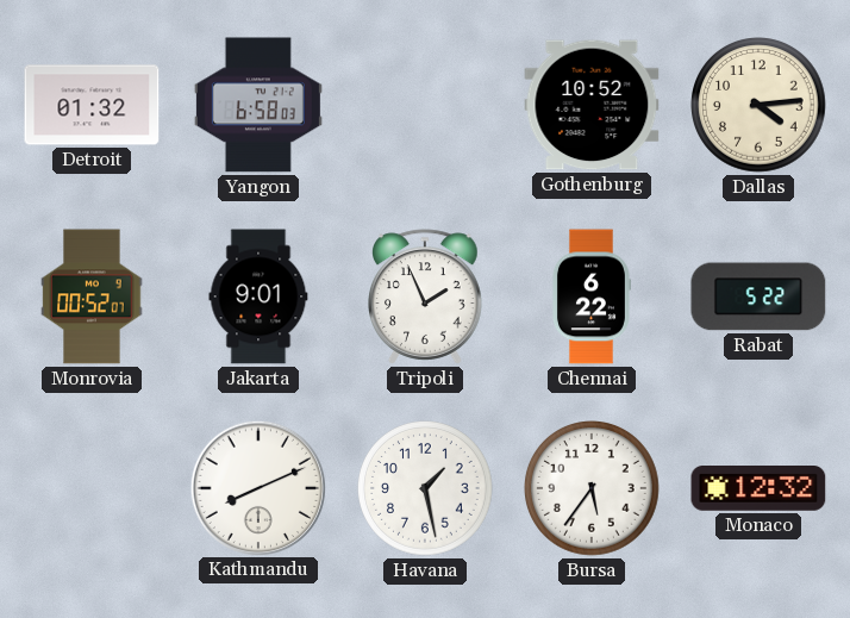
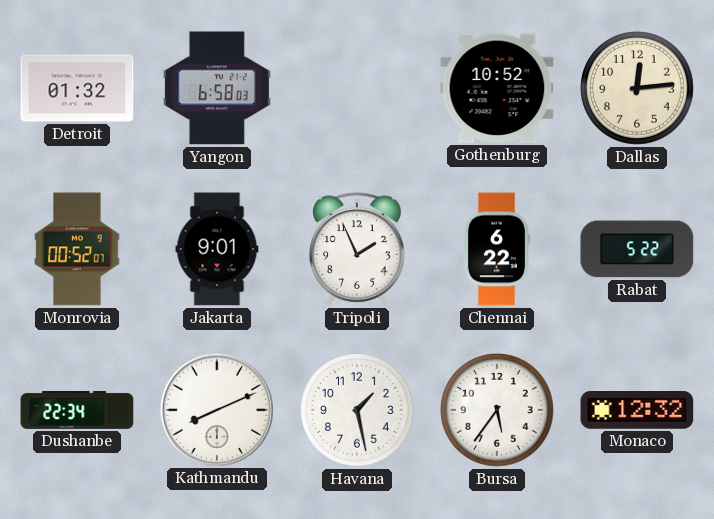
Dallas: 4:14 -> 12:14
Dushanbe: none -> 22:34
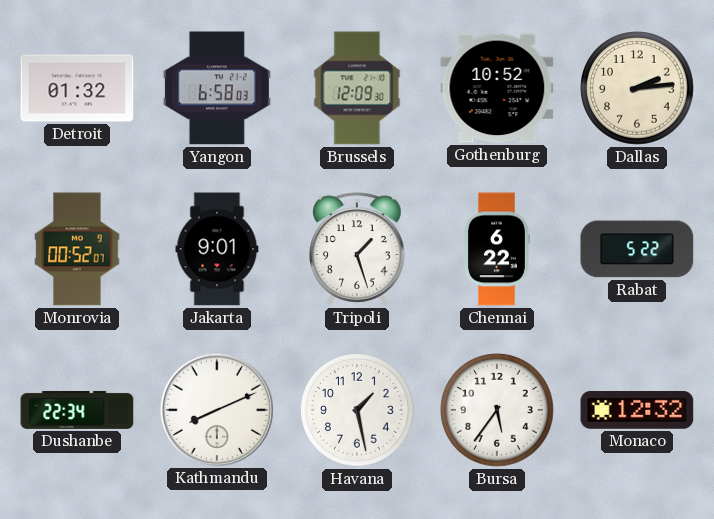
Brussels: none -> 12:09
Dallas: 12:14 -> 2:14
Tripoli: 1:56 -> 1:27
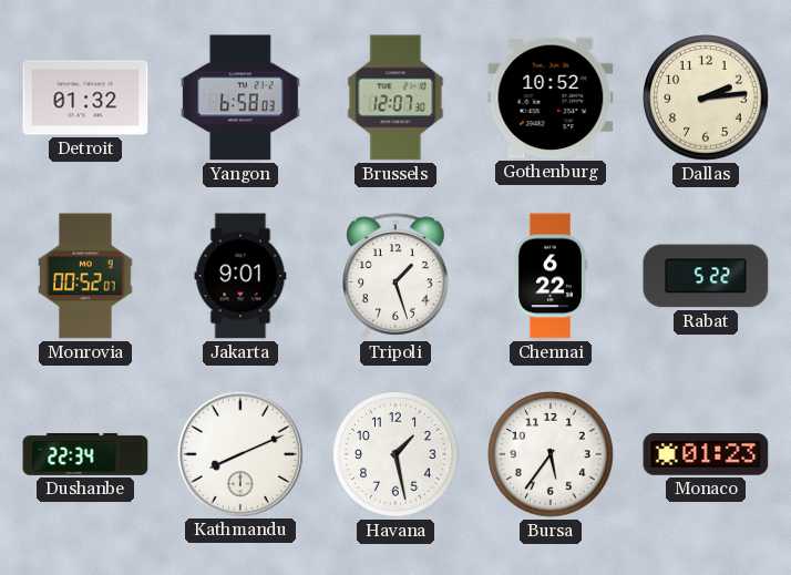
Brussels: 12:09 -> 12:07
Monaco: 12:32 -> 01:23
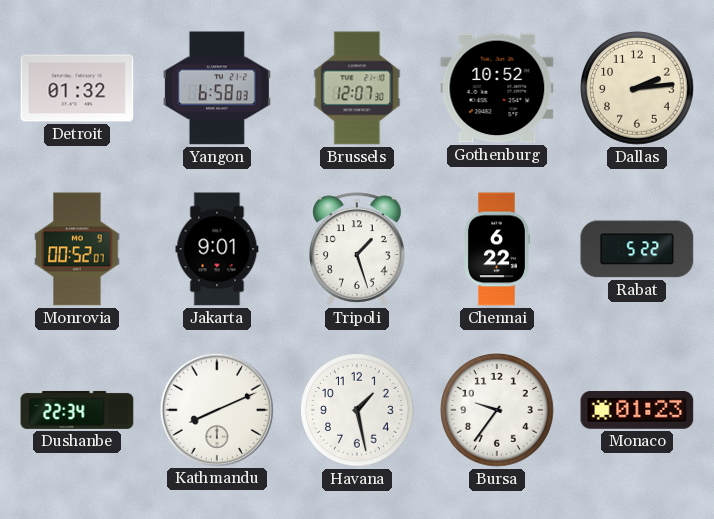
Bursa: 5:36 -> 9:36
